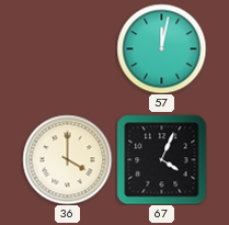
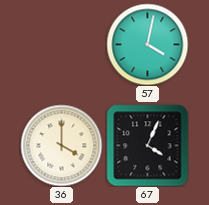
57: 12:02 -> 4:02
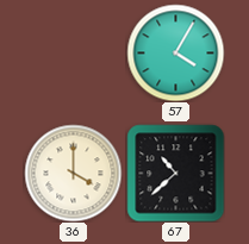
57: 4:02 -> 4:05
67: 4:04 -> 10:38
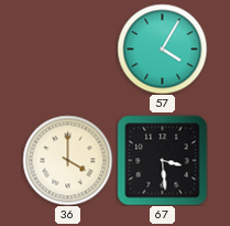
67: 10:38 -> 3:29
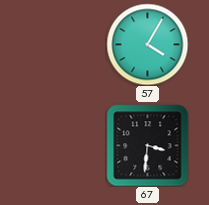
36: 4:00 -> none
67: 3:29 -> 3:31
